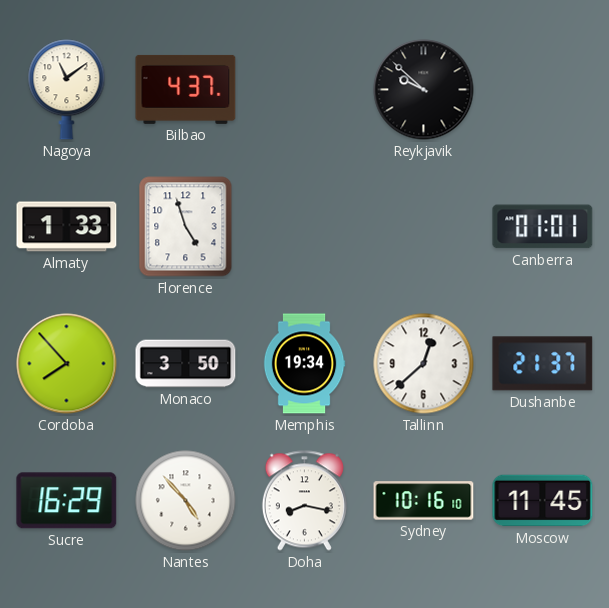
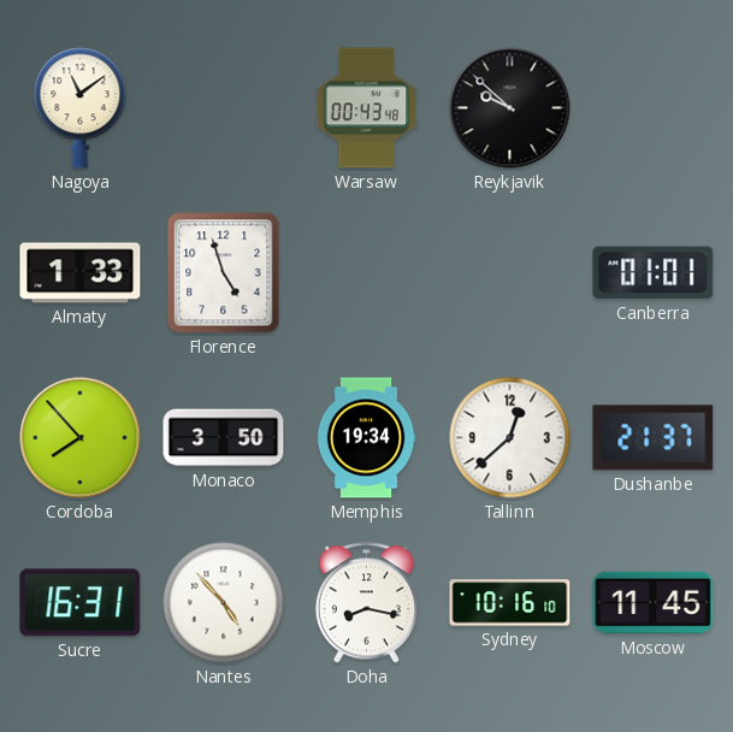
Bilbao: 4:37 -> none
Warsaw: none -> 00:43
Sucre: 16:29 -> 16:31
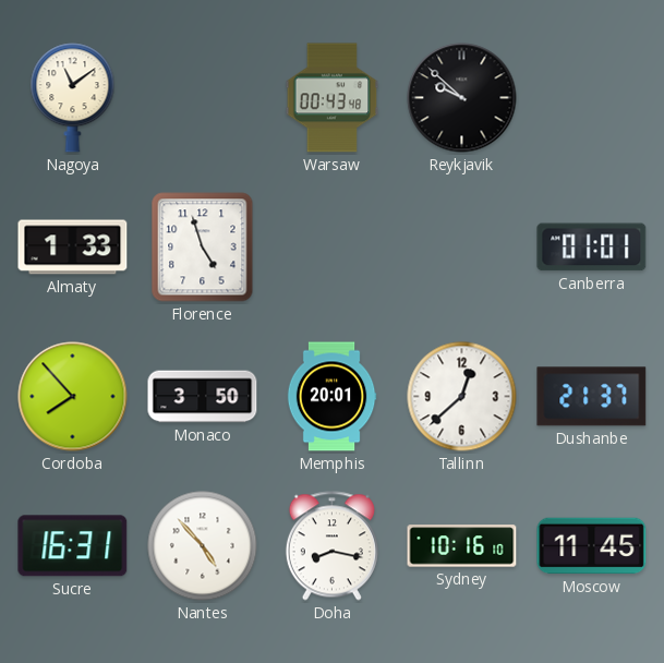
Memphis: 19:34 -> 20:01
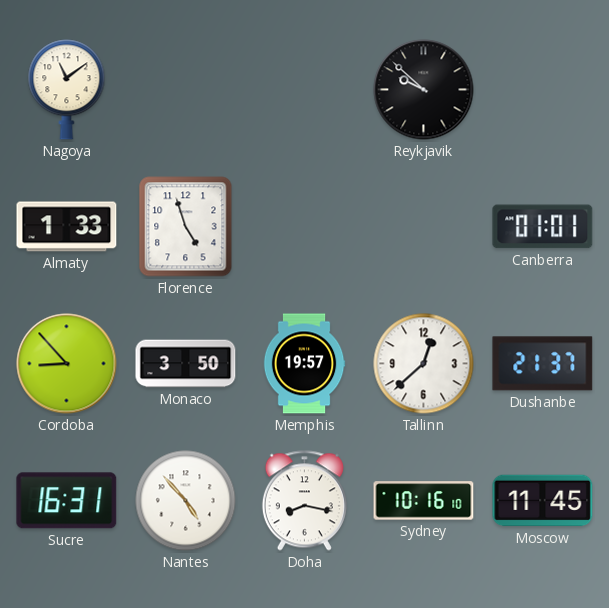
Warsaw: 00:43 -> none
Cordoba: 7:53 -> 8:53
Memphis: 20:01 -> 19:57
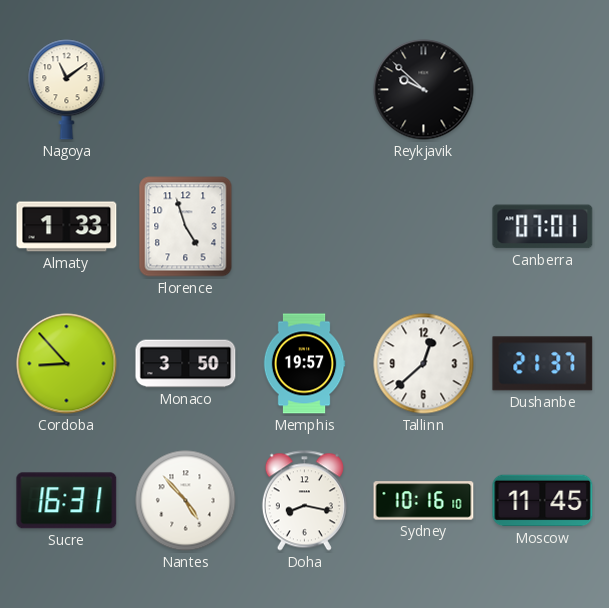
Canberra: 01:01 -> 07:01
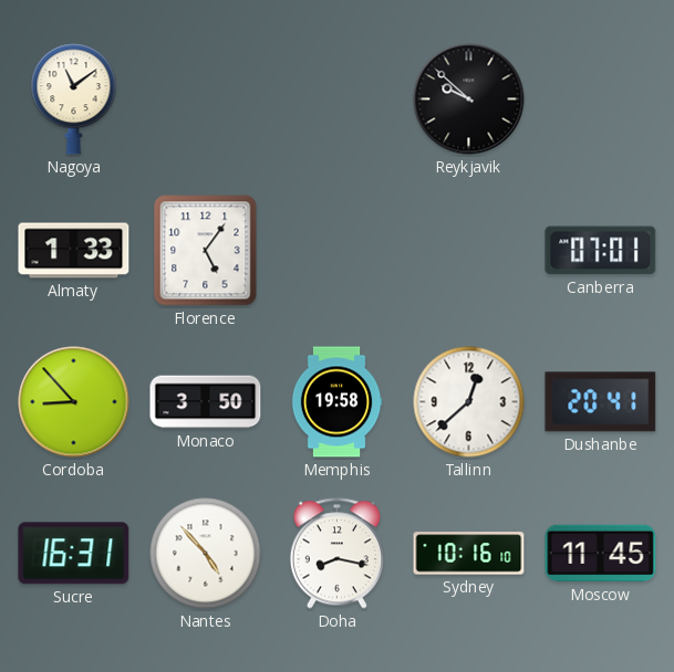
Florence: 4:57 -> 5:06
Memphis: 19:57 -> 19:58
Dushanbe: 21:37 -> 20:41
